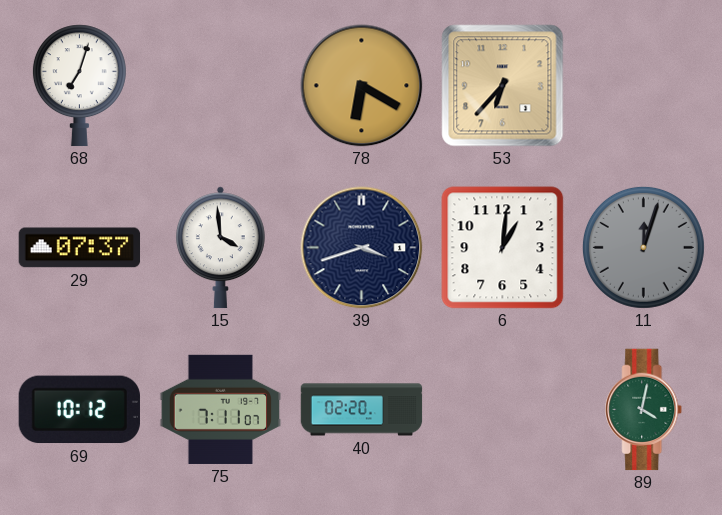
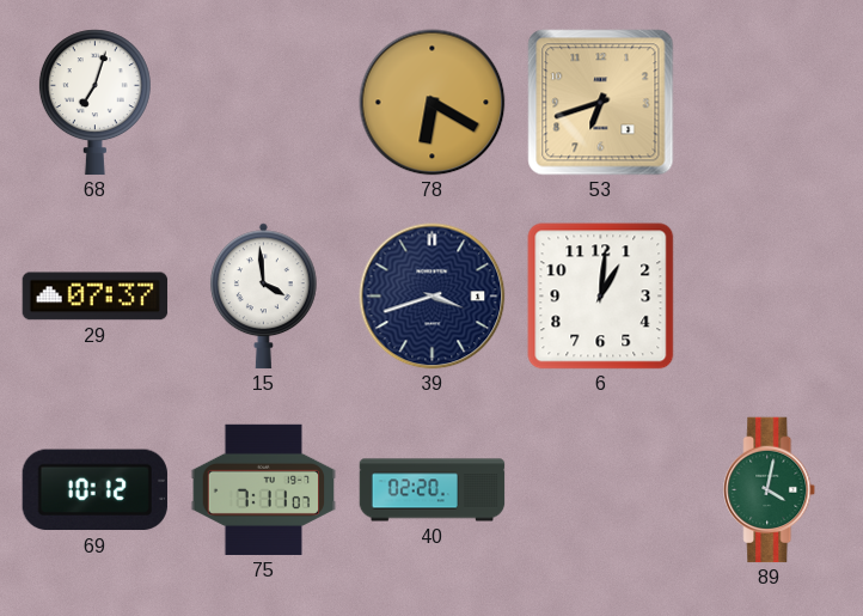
53: 6:37 -> 6:42
11: 12:03 -> none
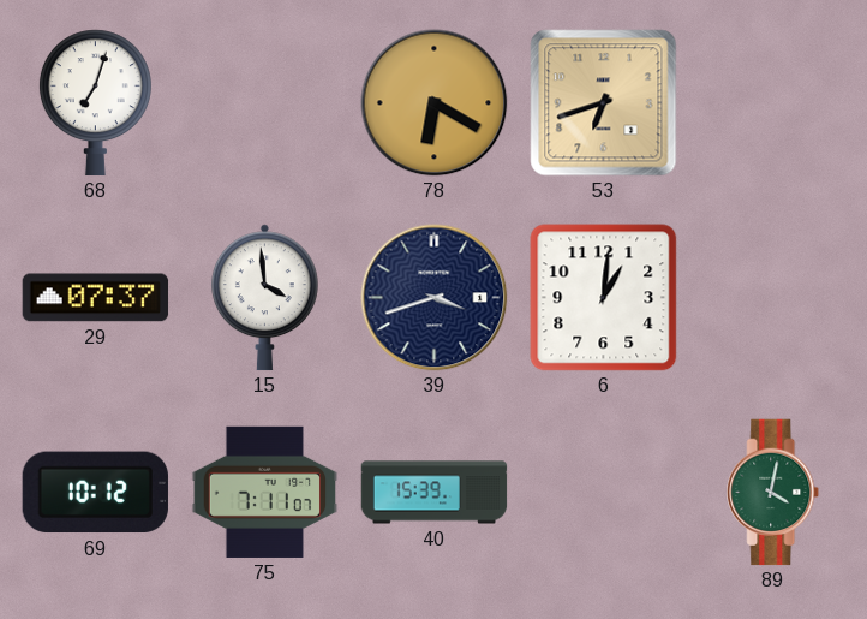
40: 02:20 -> 15:39
